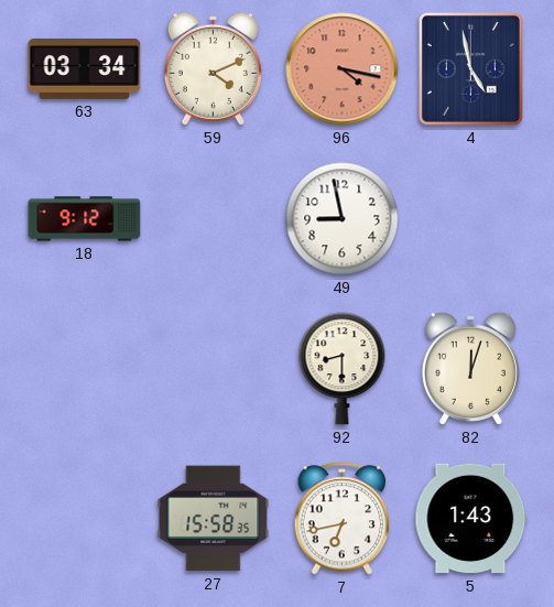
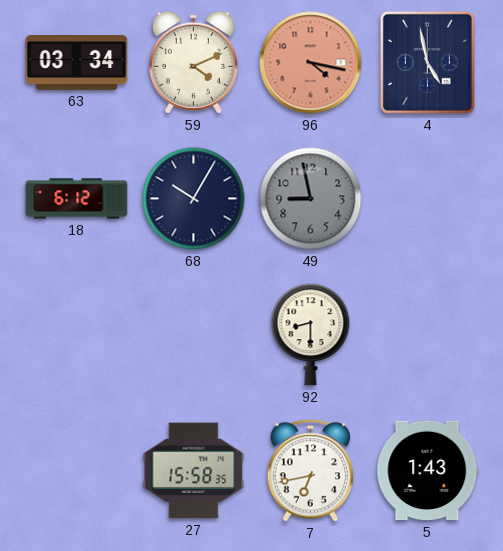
18: 9:12 -> 6:12
68: none -> 10:05
49 dial: white -> grey
82: 12:03 -> none
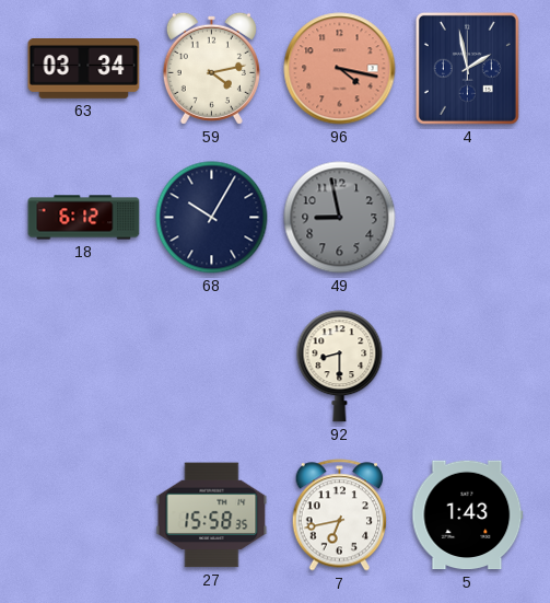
59: 4:11 -> 4:13
4: 4:58 -> 1:58
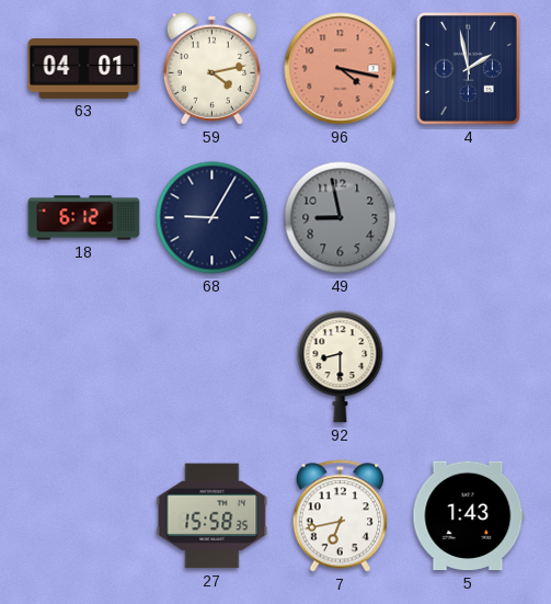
63: 03:34 -> 04:01
68: 10:05 -> 9:05
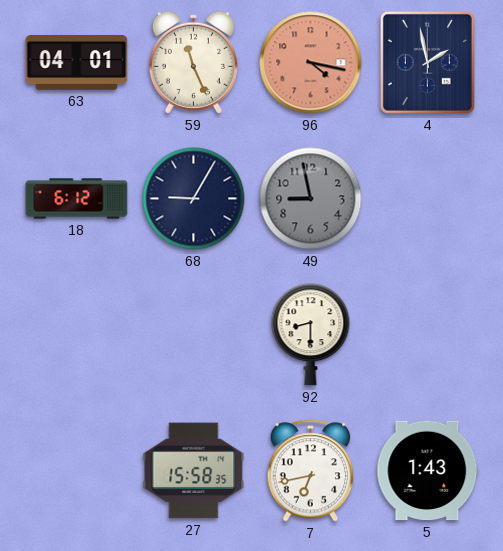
59: 4:13 -> 11:26
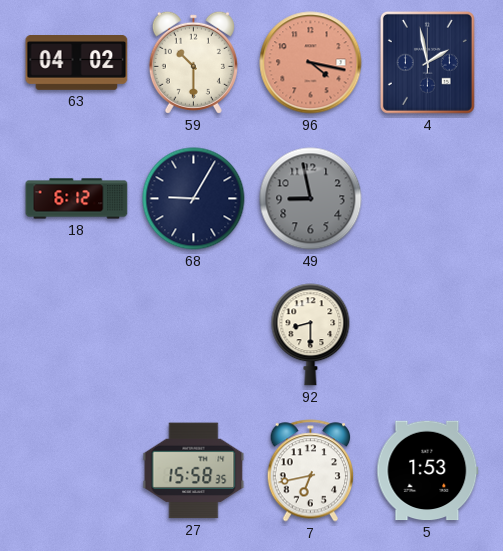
63: 04:01 -> 04:02
59: 11:26 -> 10:30
5: 1:43 -> 1:53
